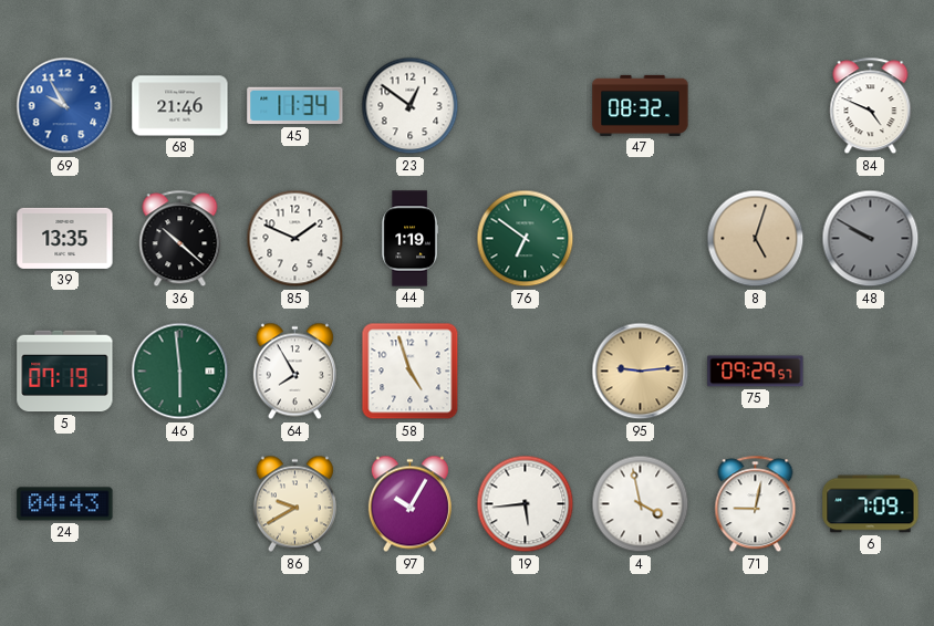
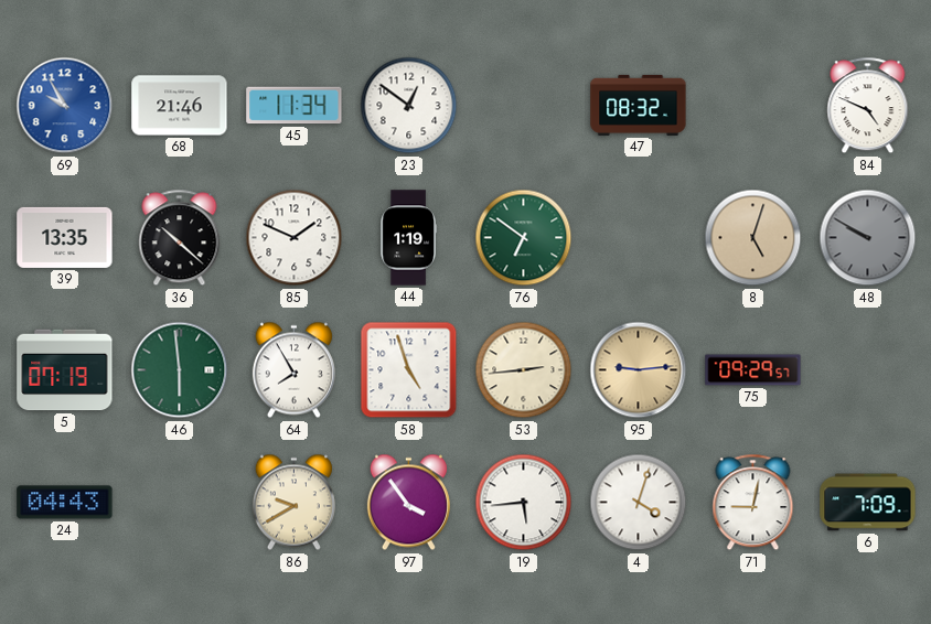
53: none -> 2:44
97: 10:05 -> 3:54
4: 3:58 -> 4:03
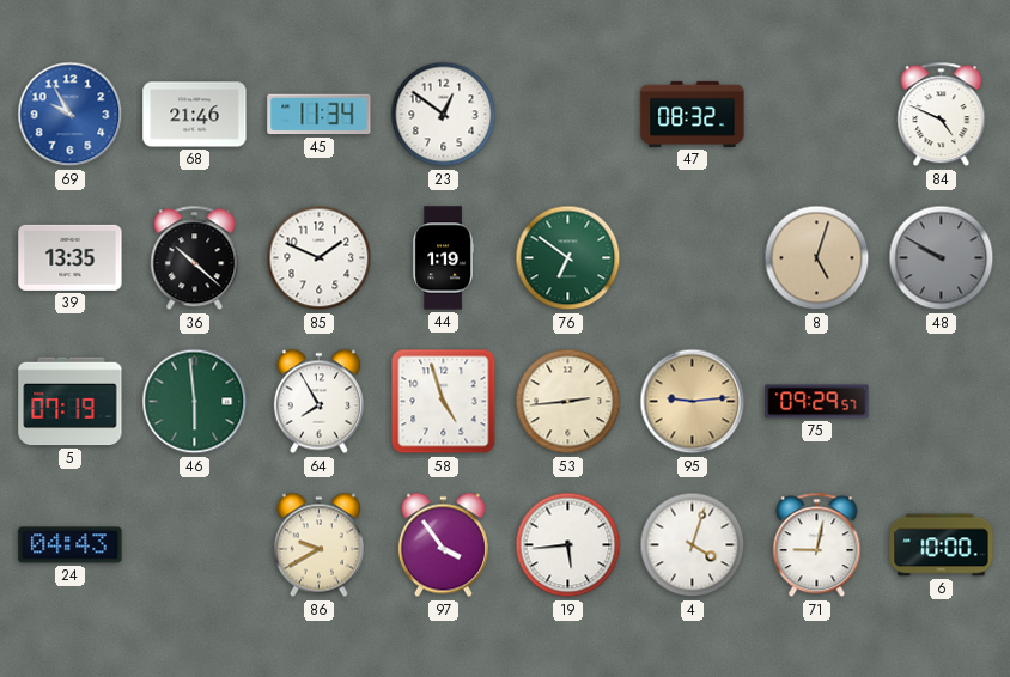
6: 7:09 -> 10:00
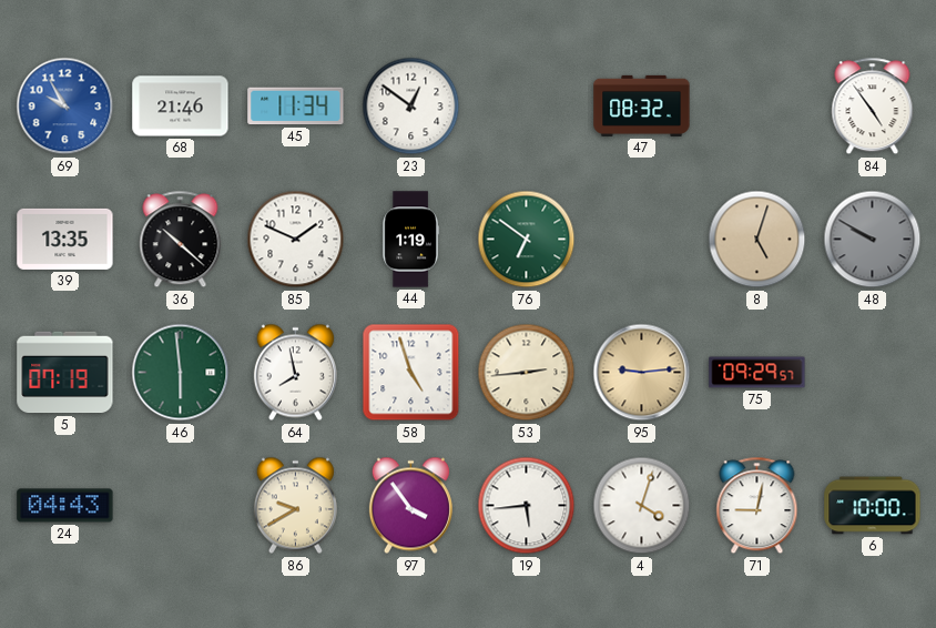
84: 4:49 -> 4:54
64: 7:55 -> 7:58
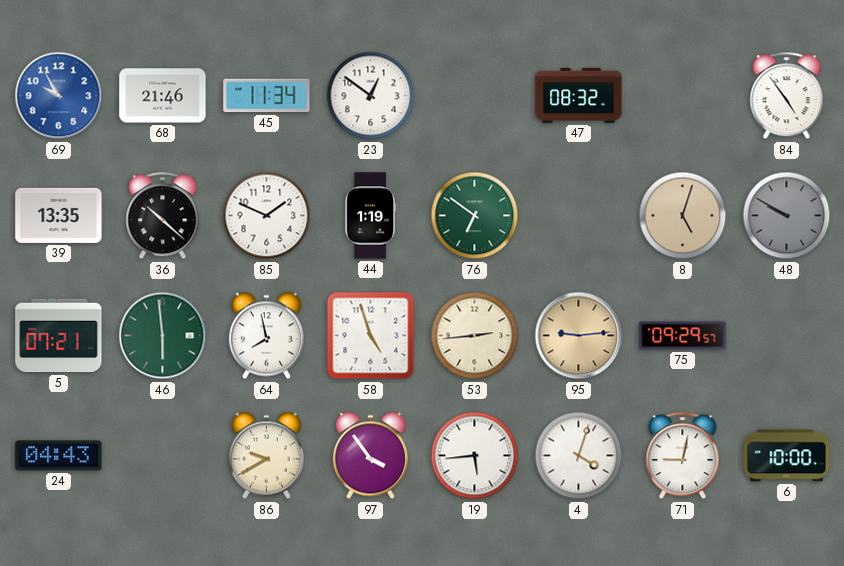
5: 07:19 -> 07:21
